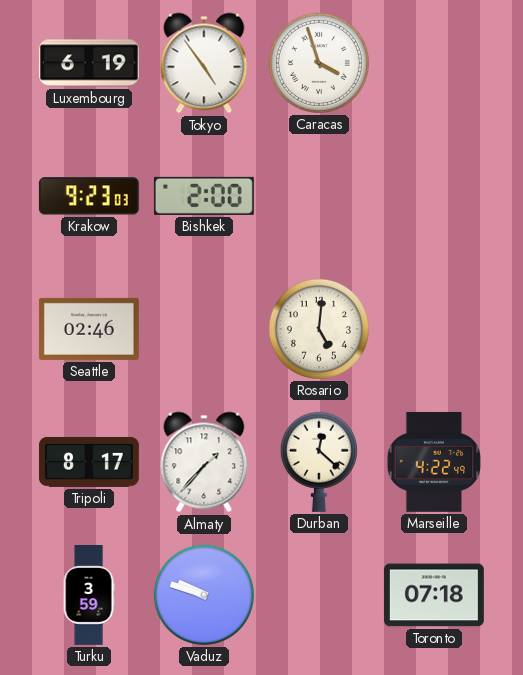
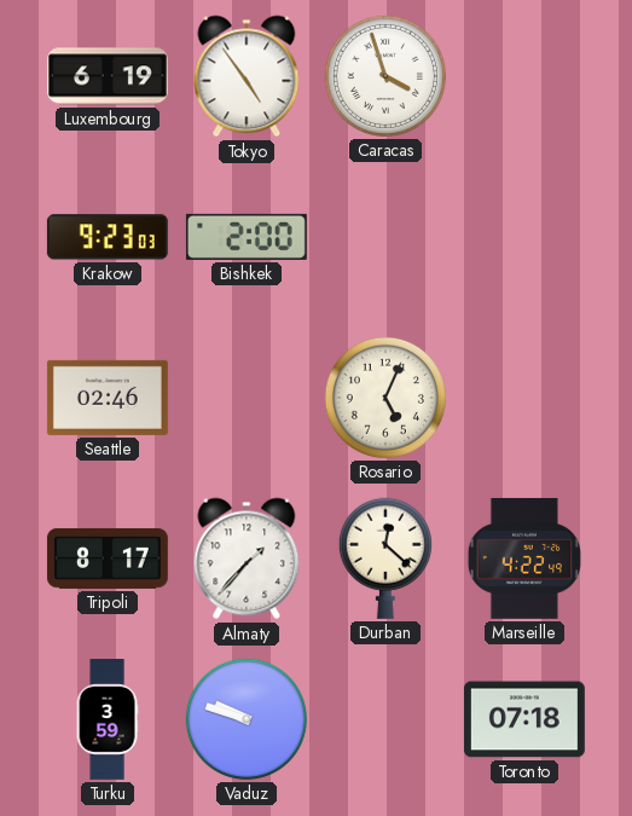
Rosario: 5:01 -> 5:04
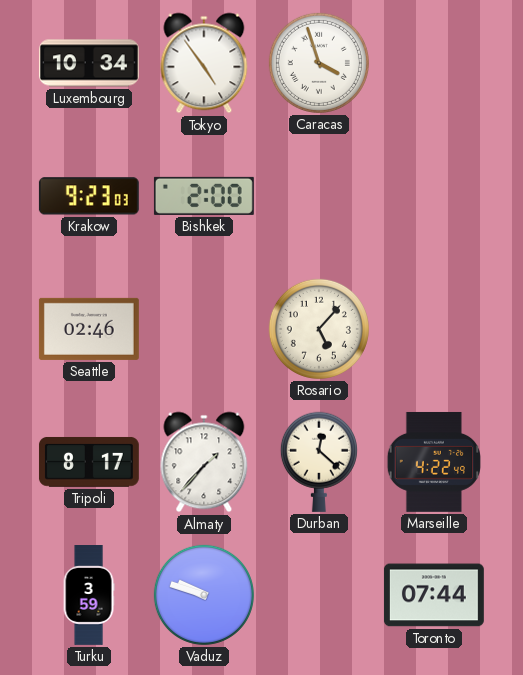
Luxembourg: 6:19 -> 10:34
Rosario: 5:04 -> 5:07
Toronto: 07:18 -> 07:44
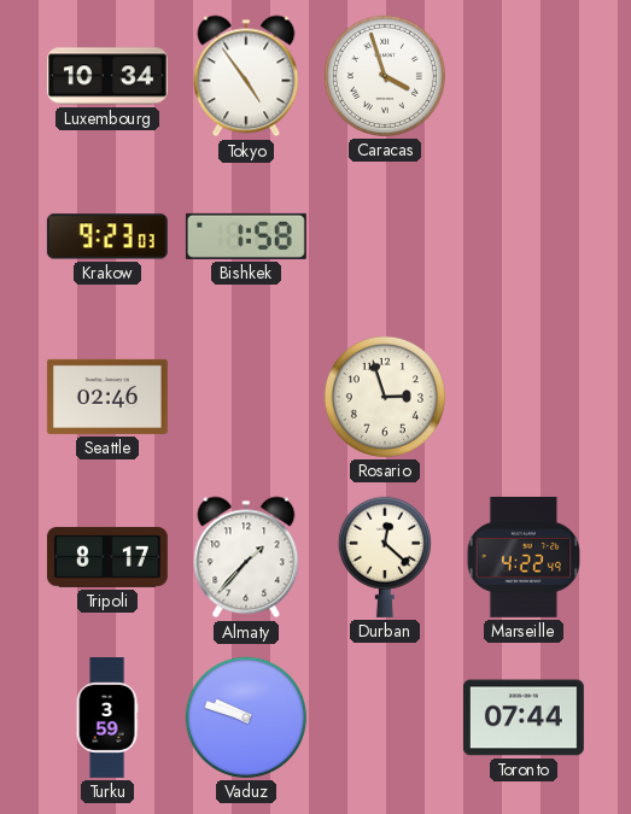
Bishkek: 2:00 -> 1:58
Rosario: 5:07 -> 2:57
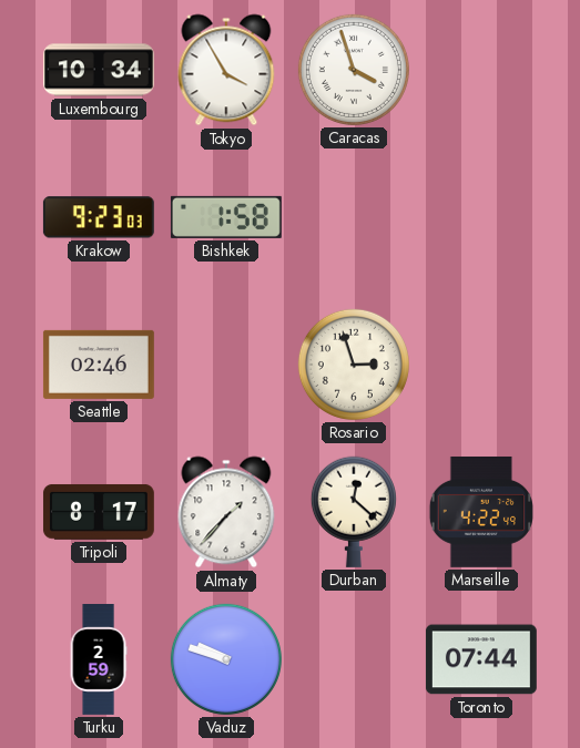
Tokyo: 4:54 -> 3:55
Turku: 3:59 -> 2:59
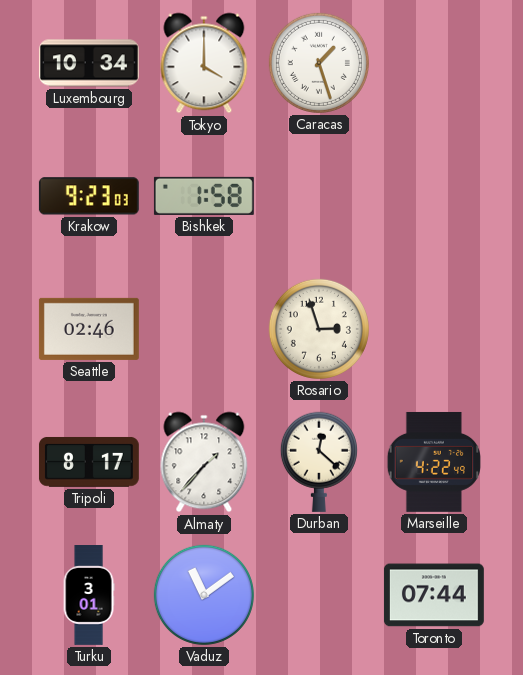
Tokyo: 3:55 -> 4:00
Caracas: 3:57 -> 1:27
Turku: 2:59 -> 3:01
Vaduz: 9:48 -> 11:09
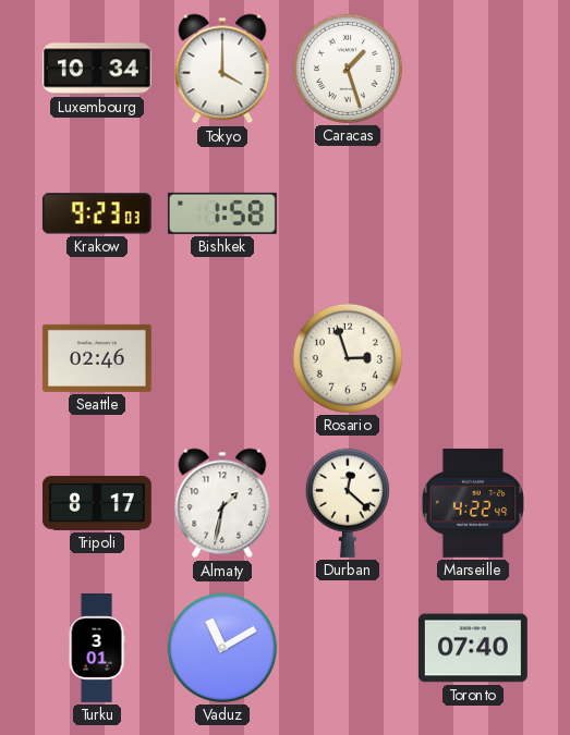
Almaty: 1:37 -> 1:32
Vaduz: 11:09 -> 11:10
Toronto: 07:44 -> 07:40
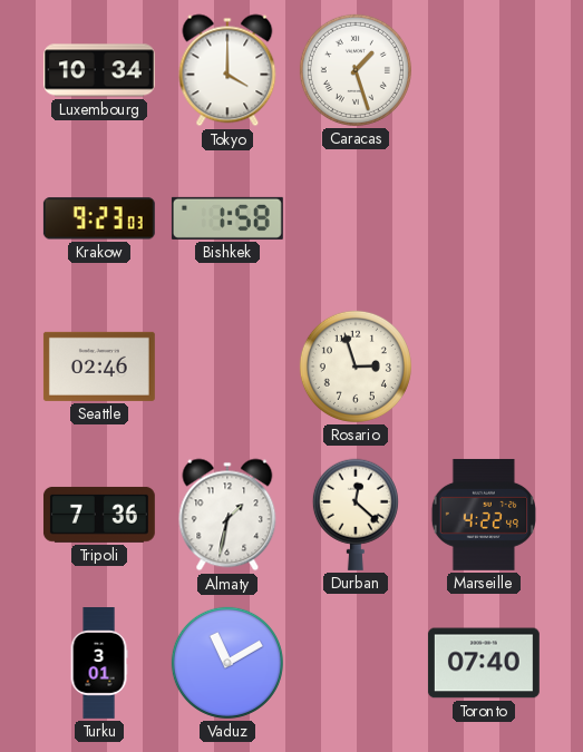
Tripoli: 8:17 -> 7:36
